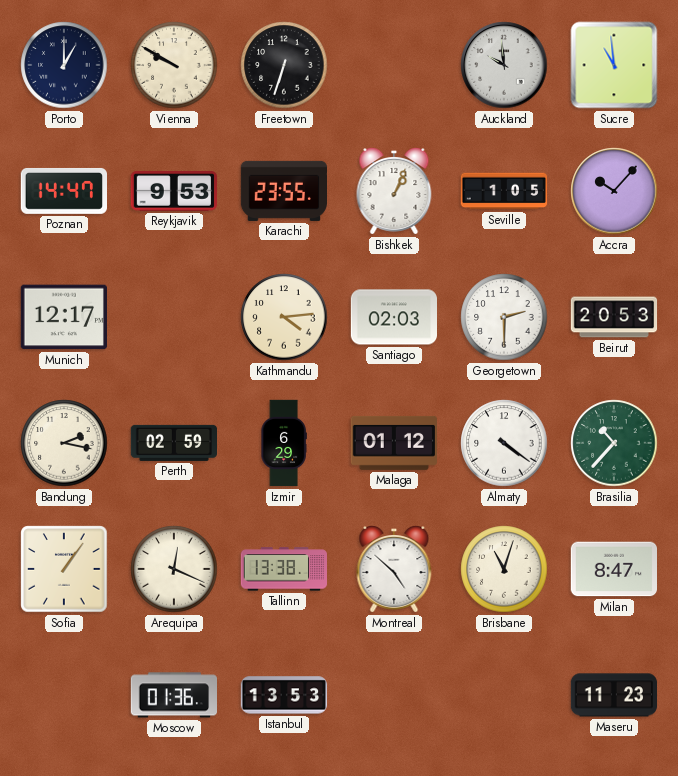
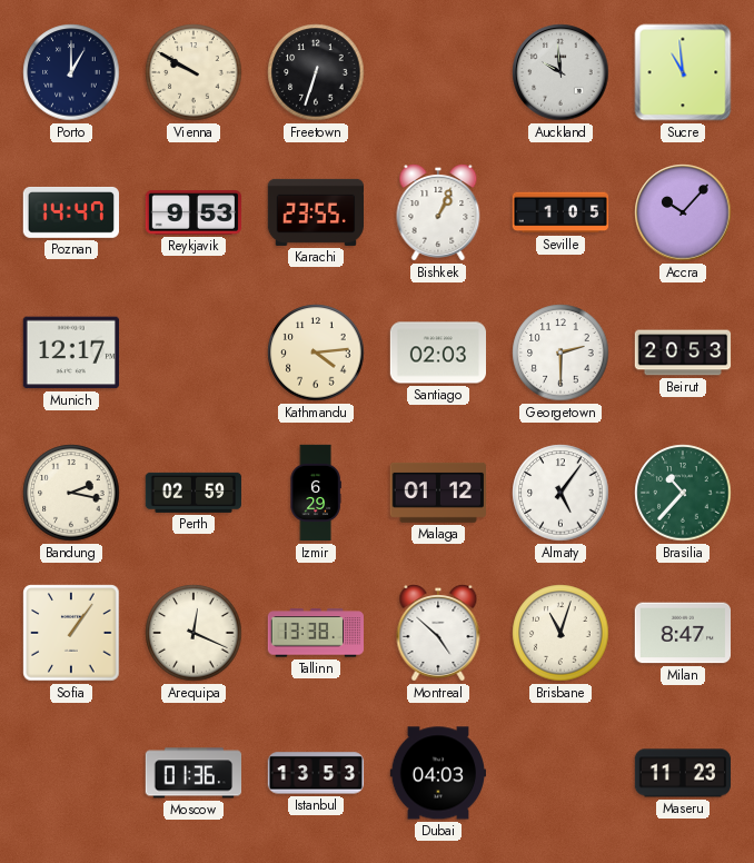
Almaty: 4:21 -> 5:06
Dubai: none -> 04:03
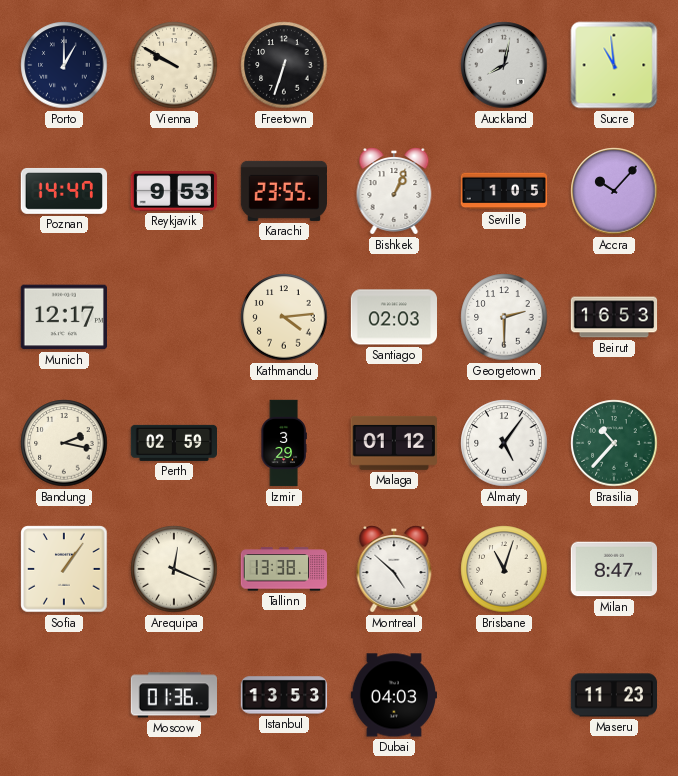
Auckland: 9:59 -> 8:02
Beirut: 20:53 -> 16:53
Izmir: 6:29 -> 3:29
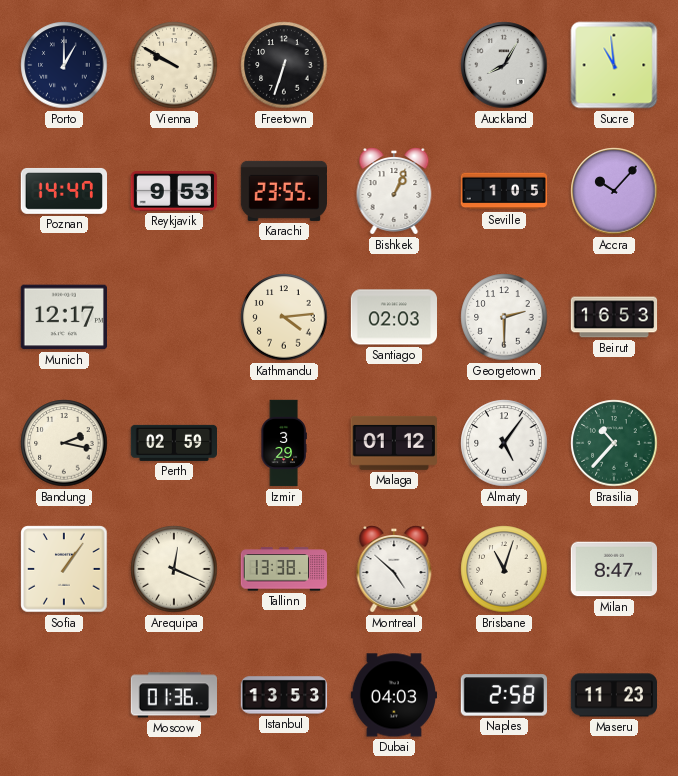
Auckland: 8:02 -> 8:05
Naples: none -> 2:58
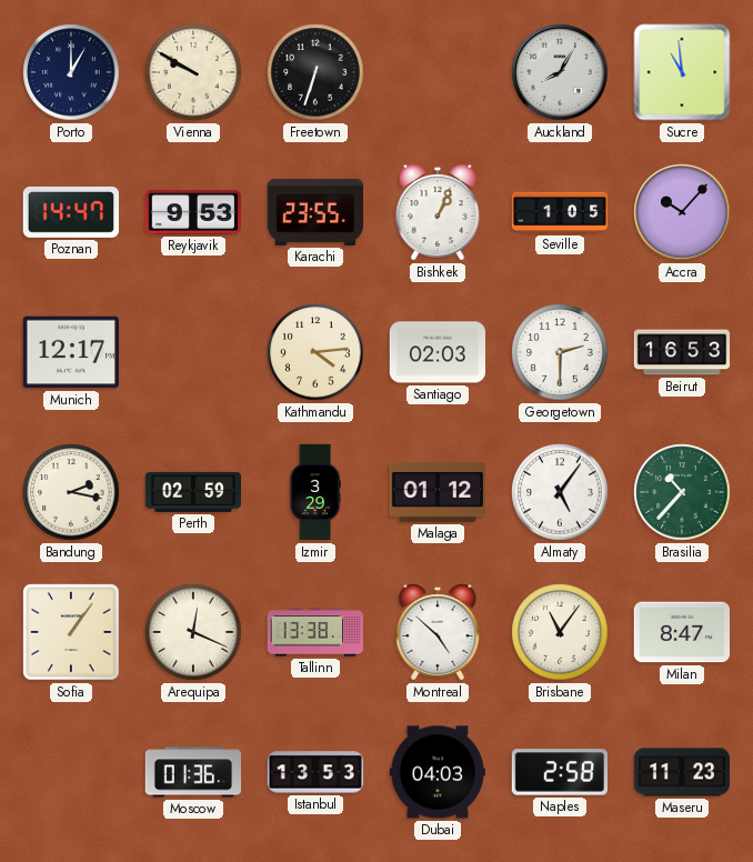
Brisbane: 11:03 -> 11:06
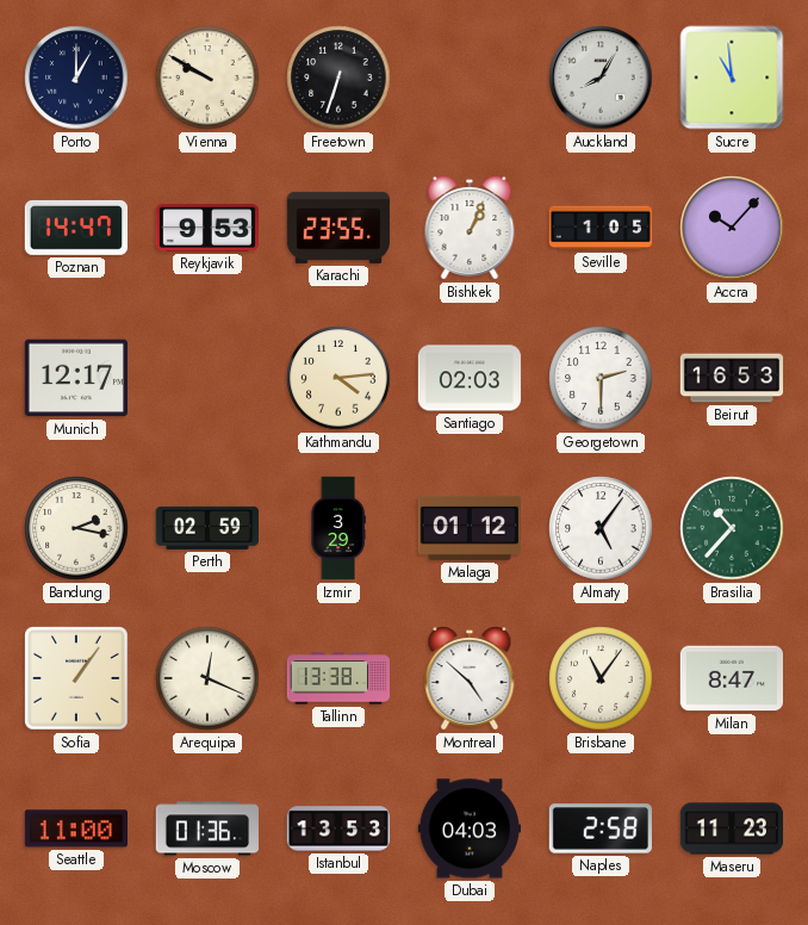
Seattle: none -> 11:00
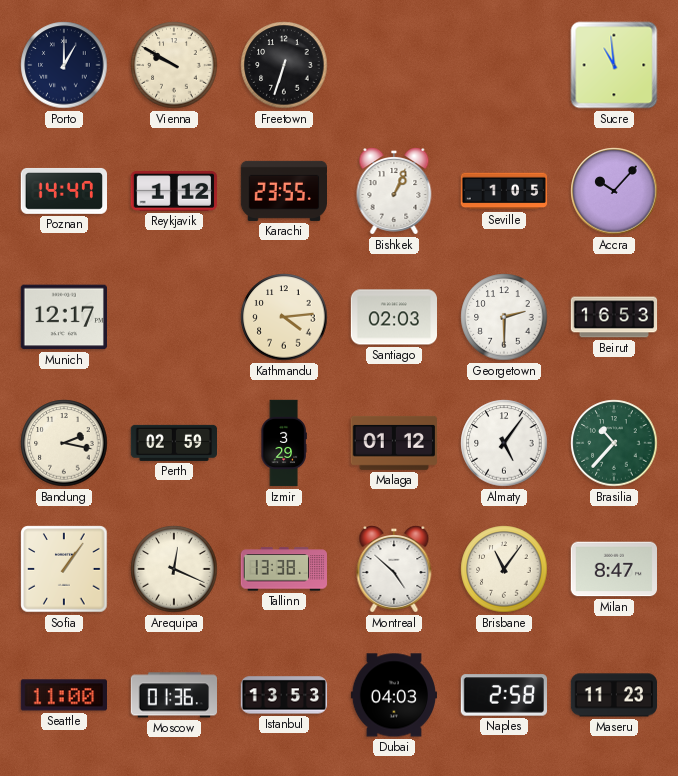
Auckland: 8:05 -> none
Reykjavik: 9:53 -> 1:12
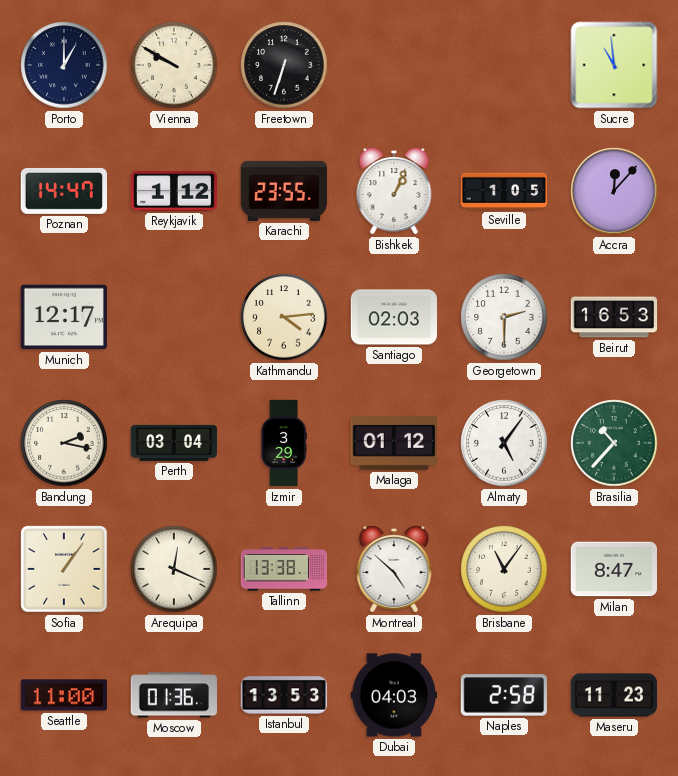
Accra: 10:07 -> 12:07
Perth: 02:59 -> 03:04
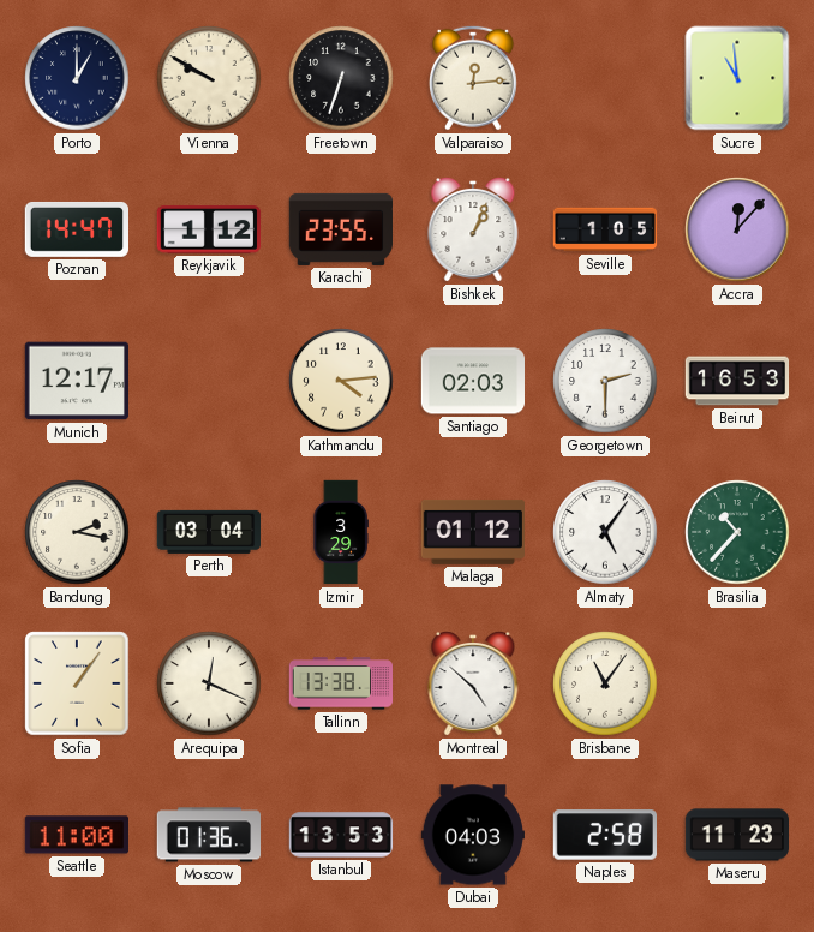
Valparaiso: none -> 12:14
Milan: 8:47 -> none
